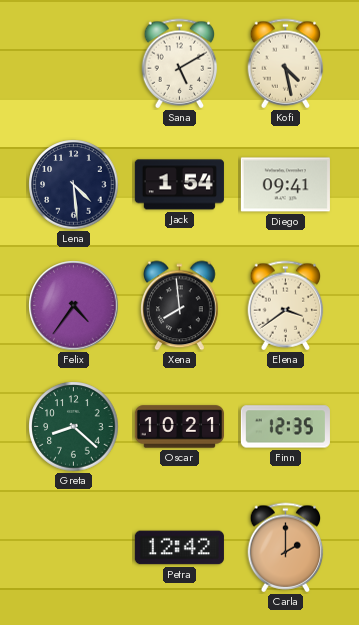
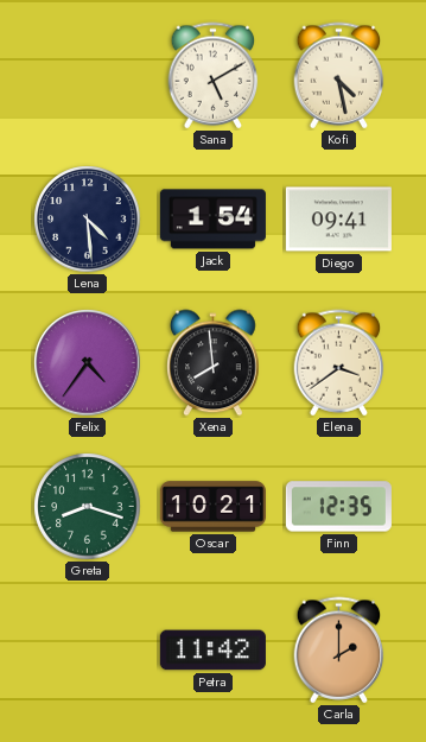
Greta: 8:22 -> 8:18
Petra: 12:42 -> 11:42
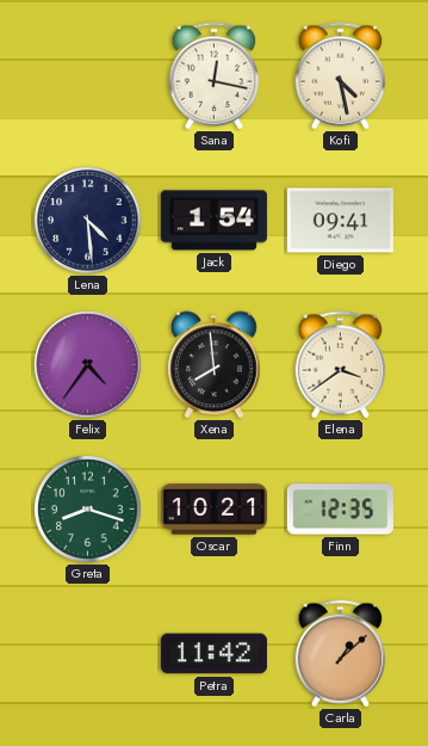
Sana: 5:10 -> 12:17
Carla: 2:00 -> 1:08
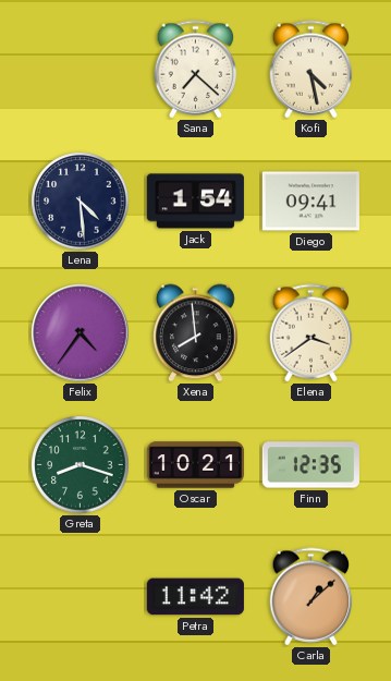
Sana: 12:17 -> 7:22
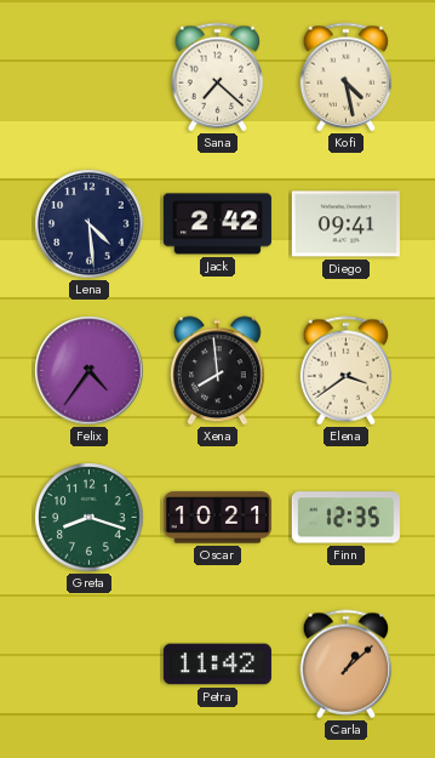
Jack: 1:54 -> 2:42
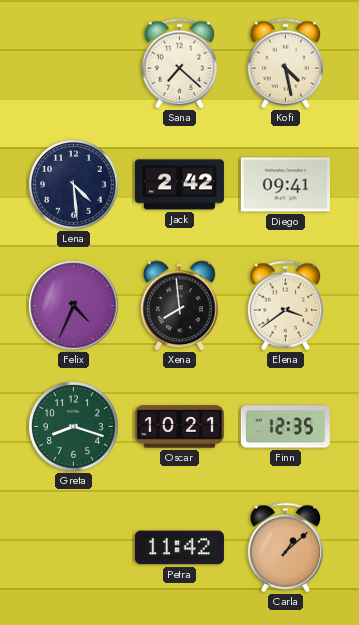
Felix: 4:36 -> 4:34
